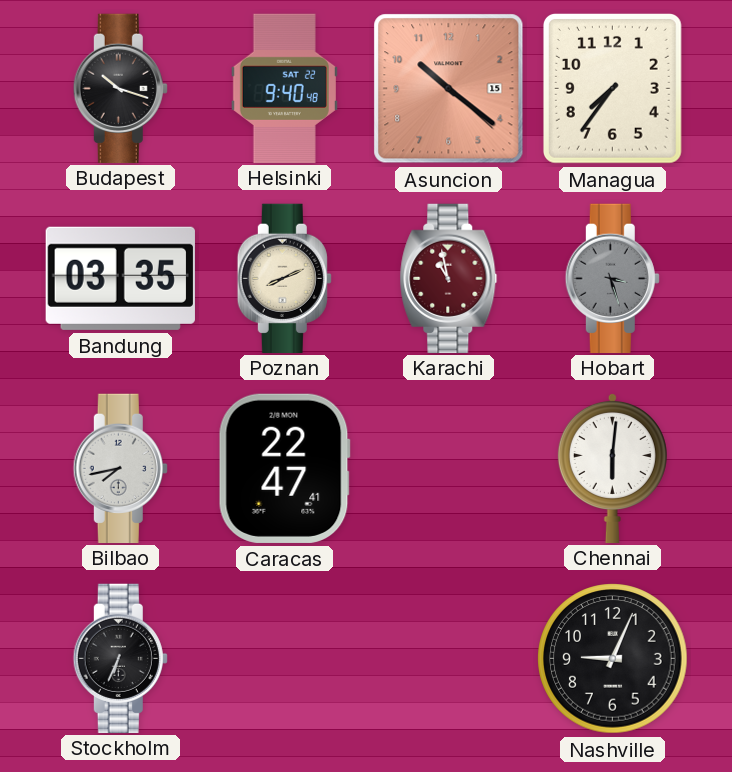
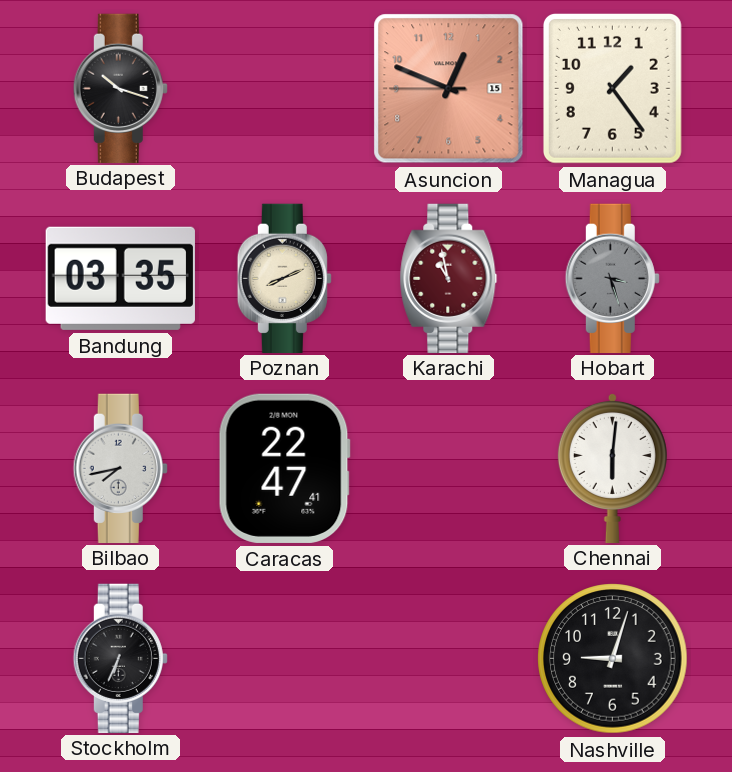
Helsinki: 9:40 -> none
Asuncion: 10:21 -> 12:48
Managua: 7:36 -> 1:24
Nashville: 9:04 -> 9:03
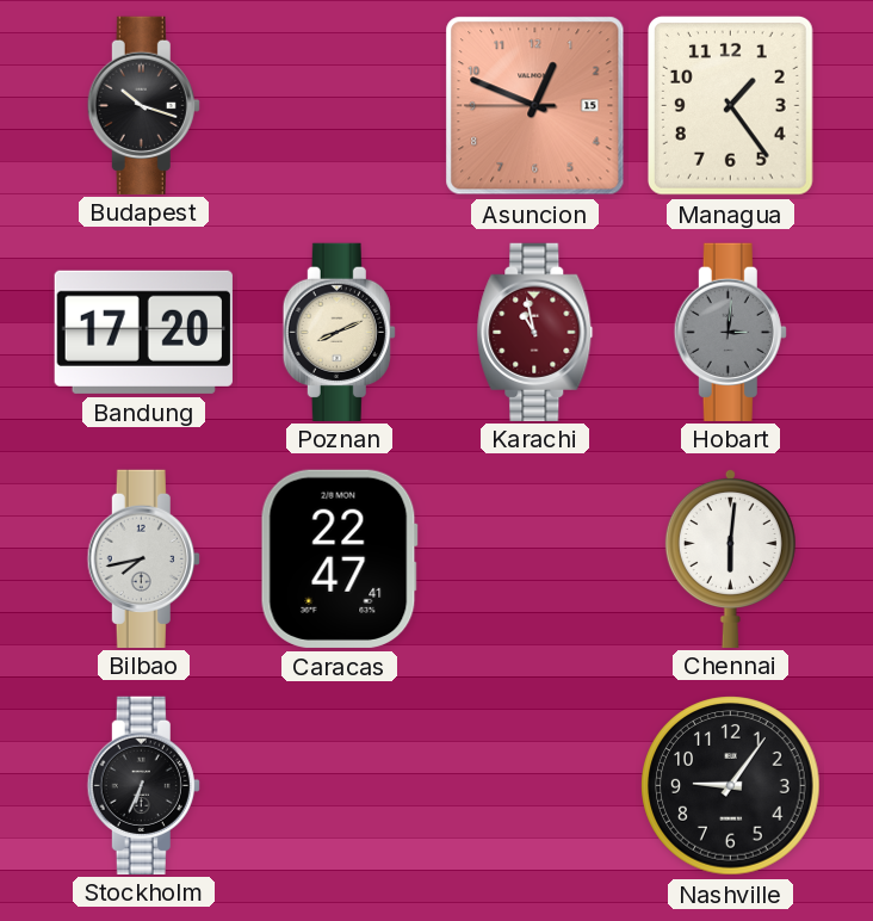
Bandung: 03:35 -> 17:20
Hobart: 3:27 -> 3:01
Nashville: 9:03 -> 9:06
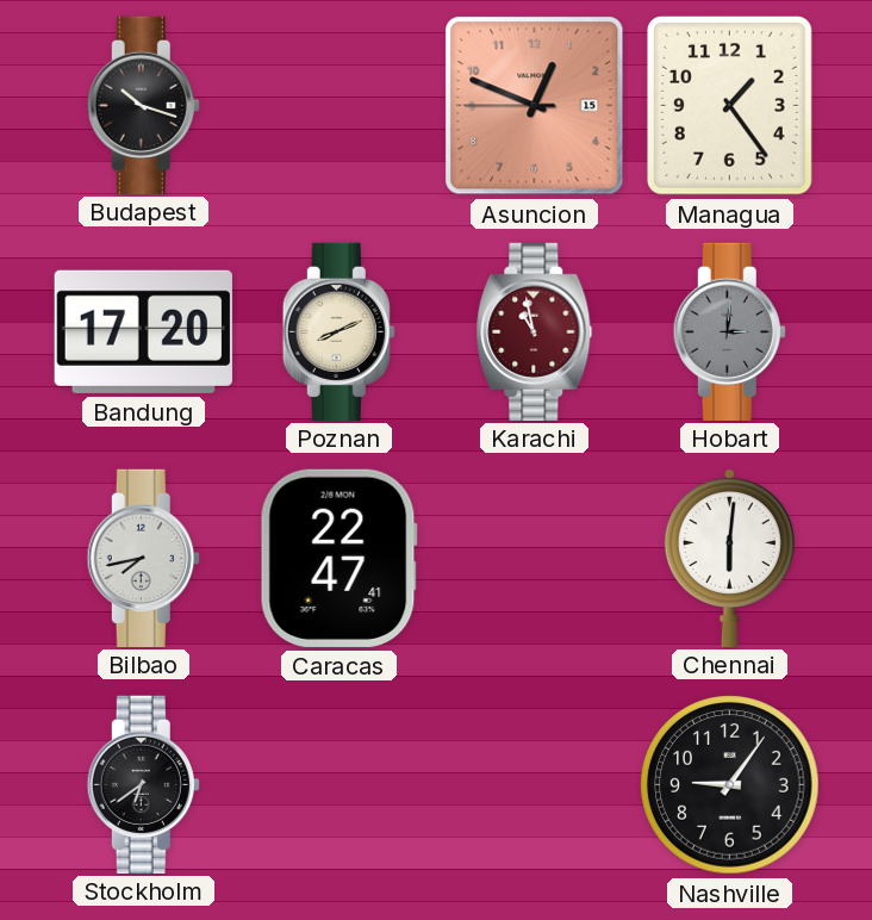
Stockholm: 6:34 -> 6:39
